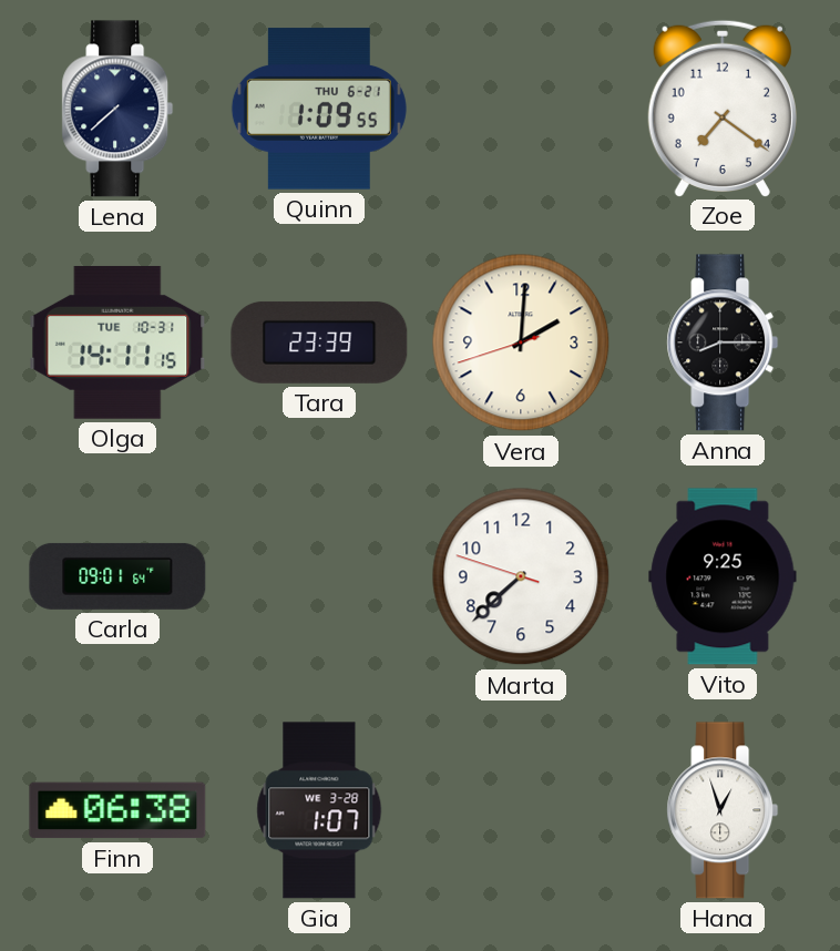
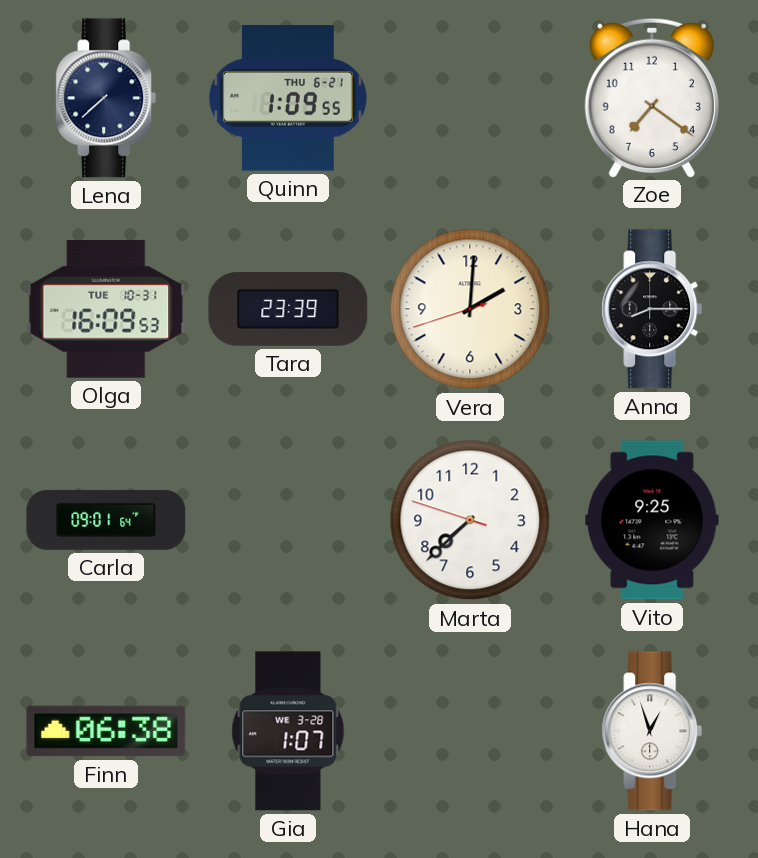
Olga: 14:11 -> 16:09
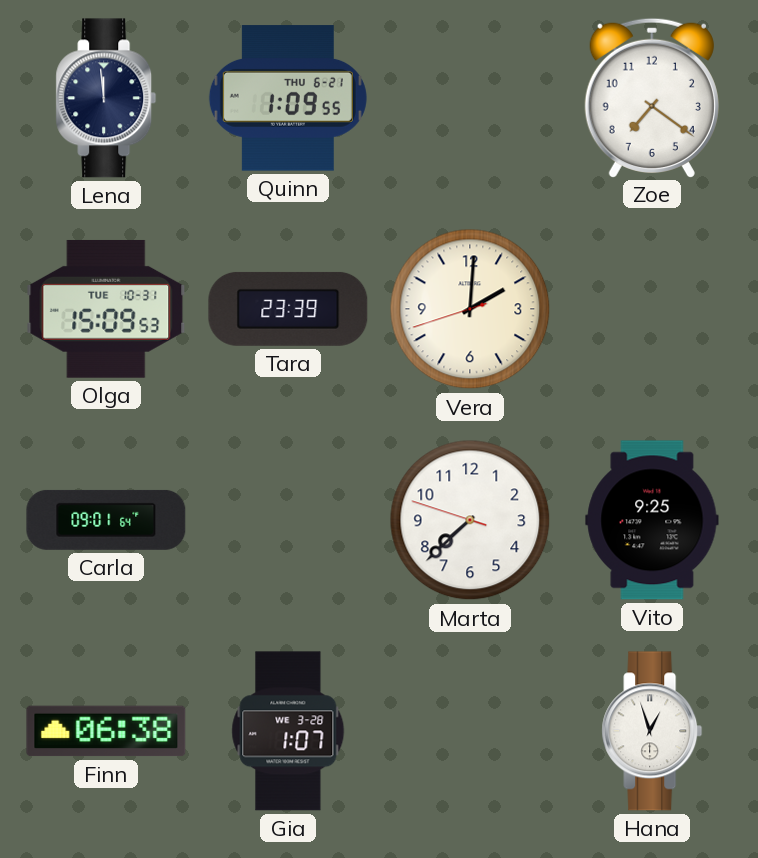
Lena: 7:38 -> 11:59
Olga: 16:09 -> 15:09
Anna: 8:15 -> none
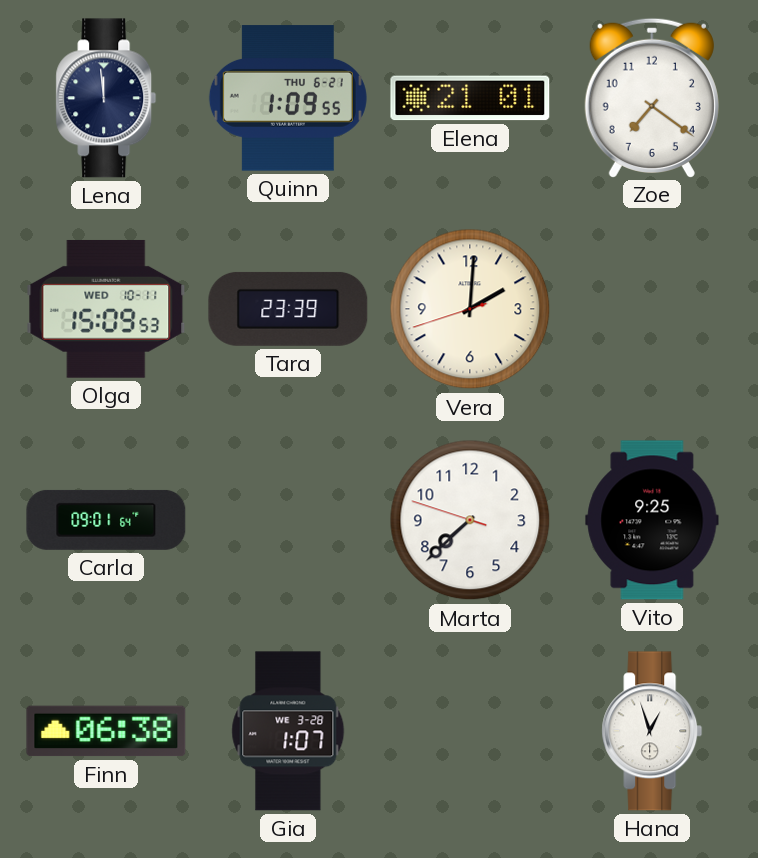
Elena: none -> 21:01
Olga date: TUE 10-31 -> WED 10-11
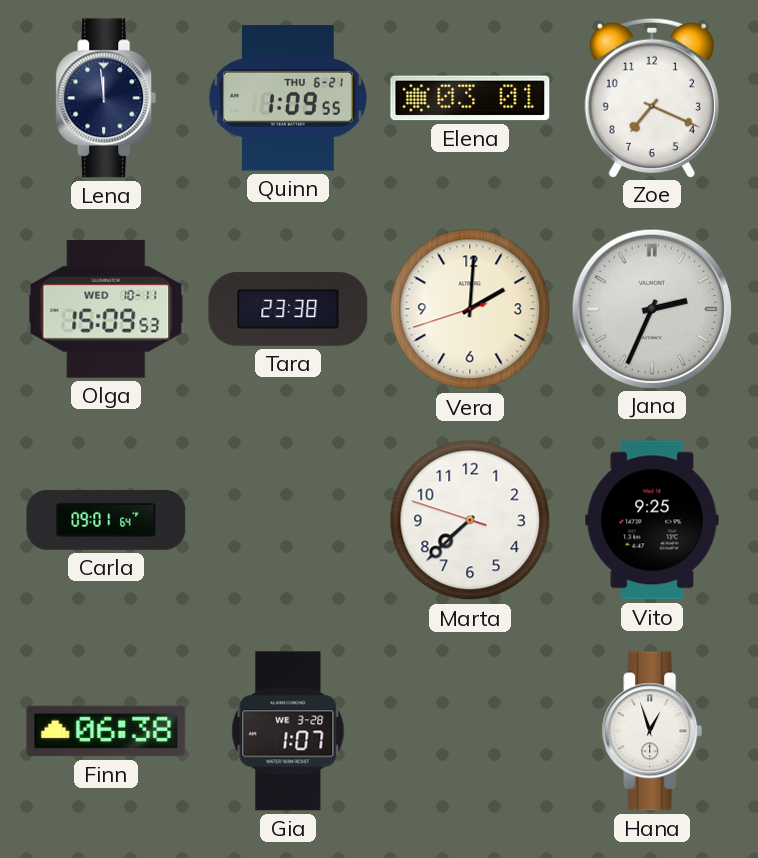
Elena: 21:01 -> 03:01
Zoe: 7:21 -> 7:19
Tara: 23:39 -> 23:38
Jana: none -> 2:34
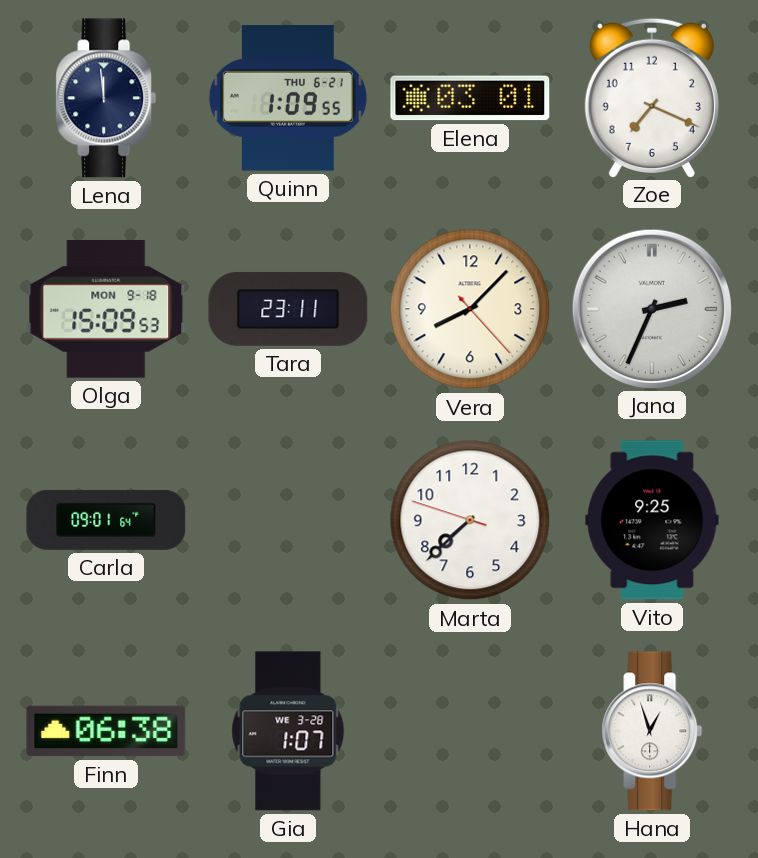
Olga date: WED 10-11 -> MON 9-18
Tara: 23:38 -> 23:11
Vera: 2:00 -> 8:07
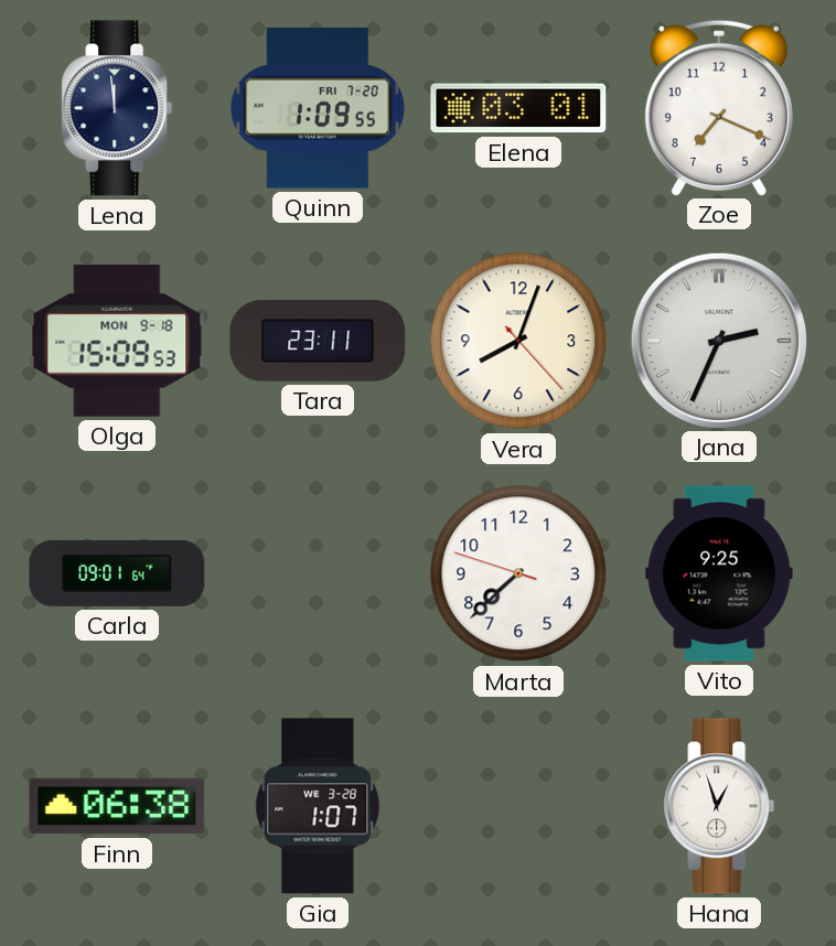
Quinn date: THU 6-21 -> FRI 7-20
Vera: 8:07 -> 8:03
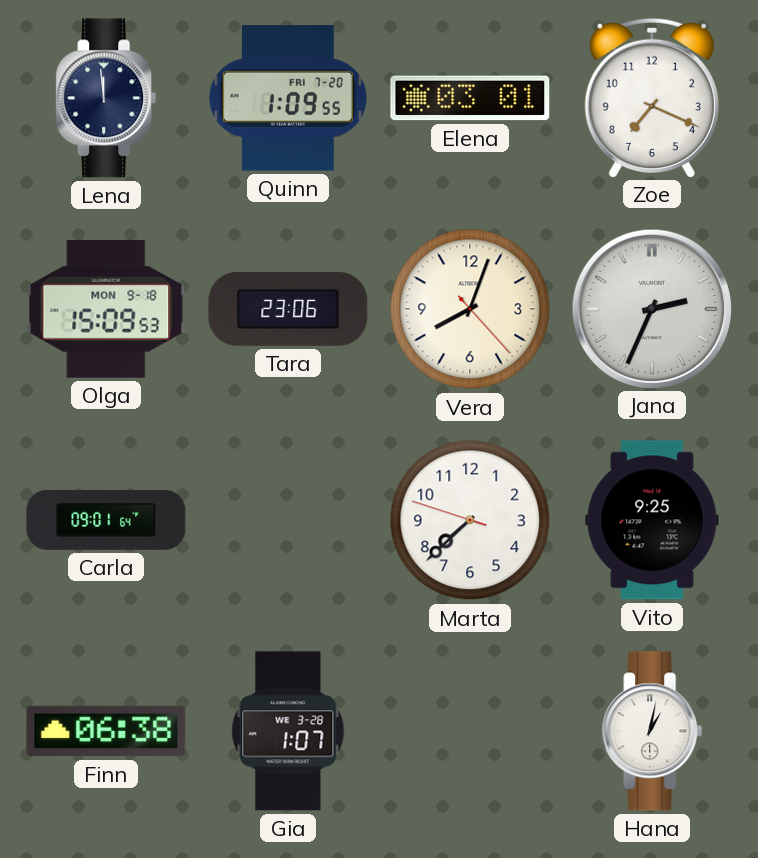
Tara: 23:11 -> 23:06
Hana: 12:57 -> 1:02
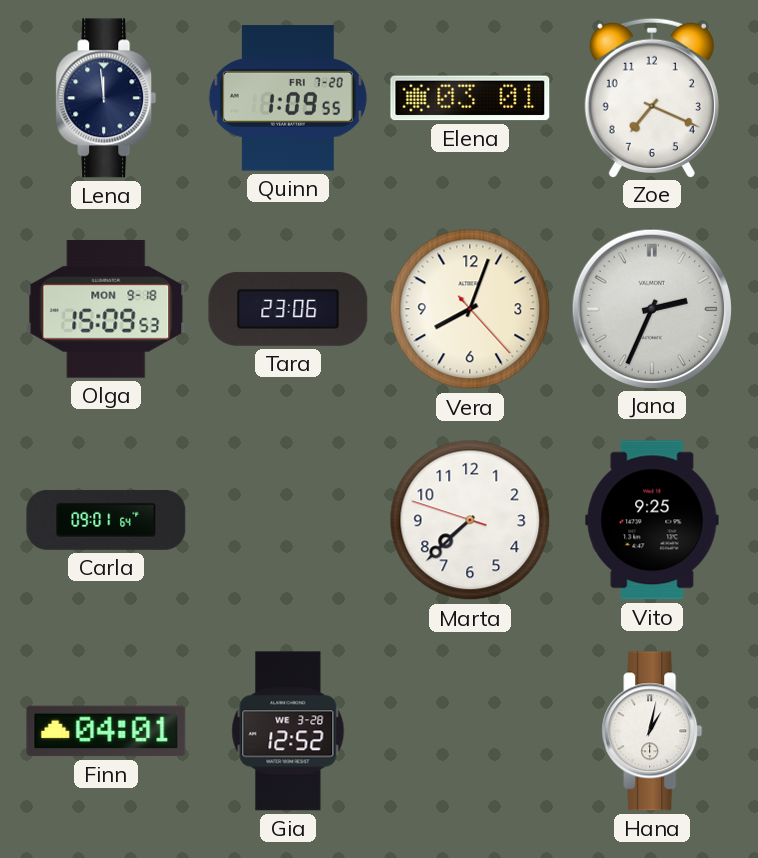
Finn: 06:38 -> 04:01
Gia: 1:07 -> 12:52
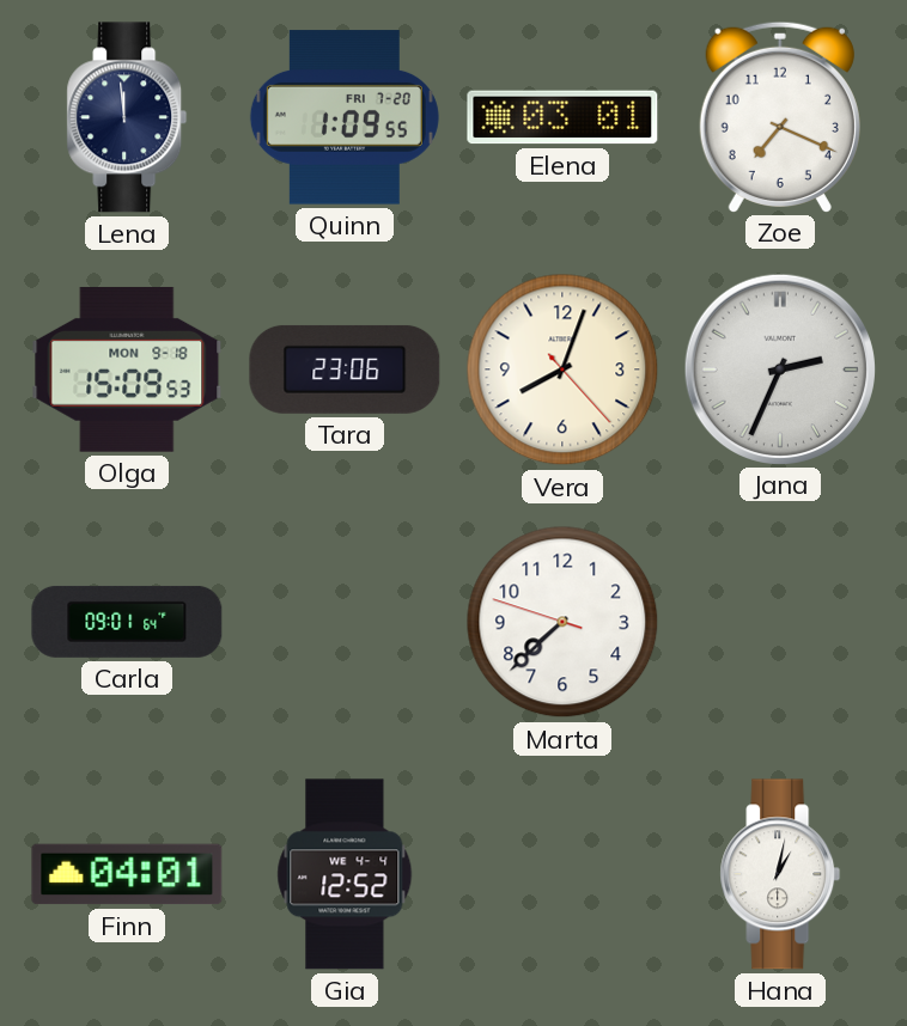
Vito: 9:25 -> none
Gia date: WE 3-28 -> WE 4-4
